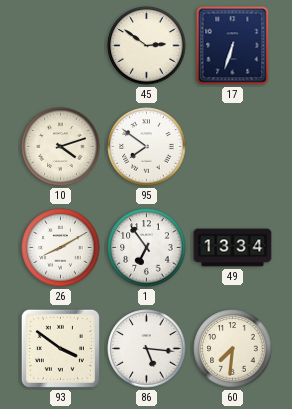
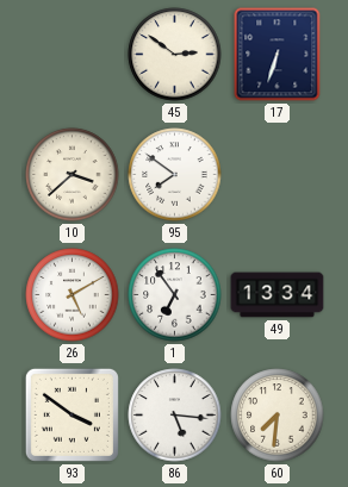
10: 4:12 -> 3:38
26: 8:10 -> 5:10
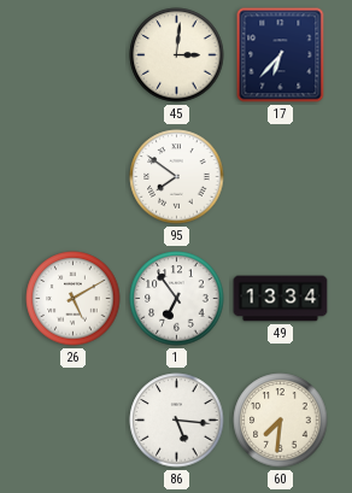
45: 2:51 -> 3:01
17: 6:33 -> 6:37
10: 3:38 -> none
93: 3:51 -> none
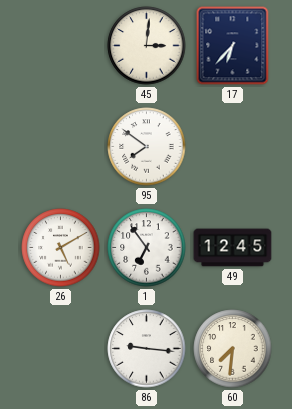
49: 13:34 -> 12:45
86: 5:16 -> 9:16
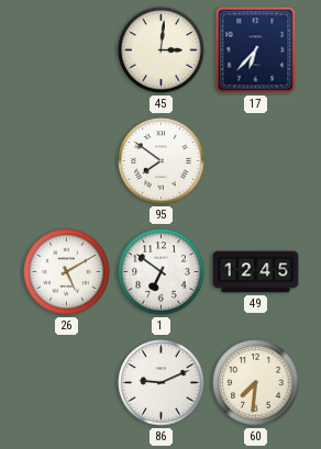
1: 6:54 -> 6:51
86: 9:16 -> 9:11
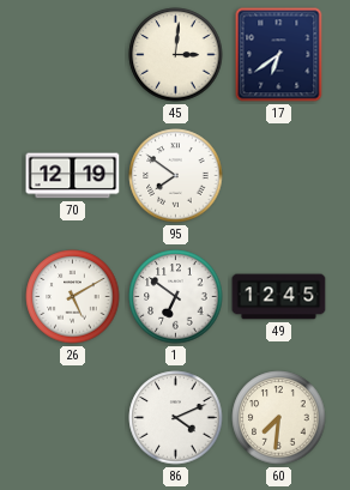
17: 6:37 -> 6:39
70: none -> 12:19
86: 9:11 -> 4:11
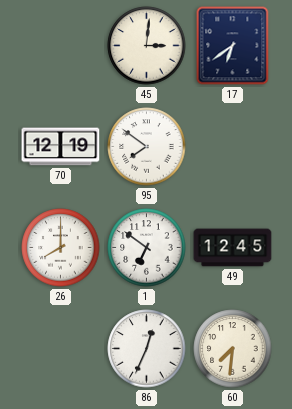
26: 5:10 -> 8:00
86: 4:11 -> 12:34
